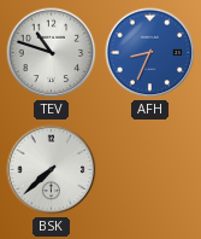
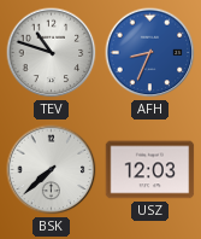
USZ: none -> 12:03
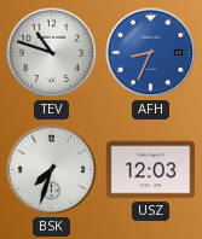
BSK: 7:38 -> 7:33
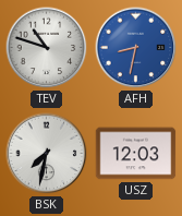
AFH: 8:34 -> 8:32
BSK: 7:33 -> 7:32
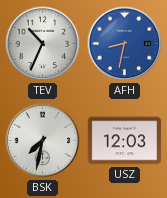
TEV: 10:48 -> 10:34
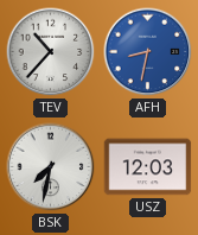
TEV: 10:34 -> 10:37
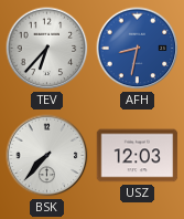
TEV: 10:37 -> 6:37
BSK: 7:32 -> 7:37
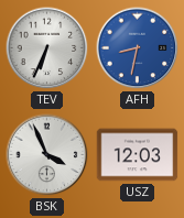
TEV: 6:37 -> 6:34
BSK: 7:37 -> 3:56
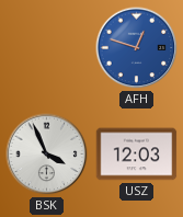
TEV: 6:34 -> none
AFH: 8:32 -> 12:48
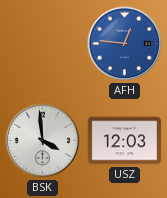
AFH: 12:48 -> 12:46
BSK: 3:56 -> 3:59
